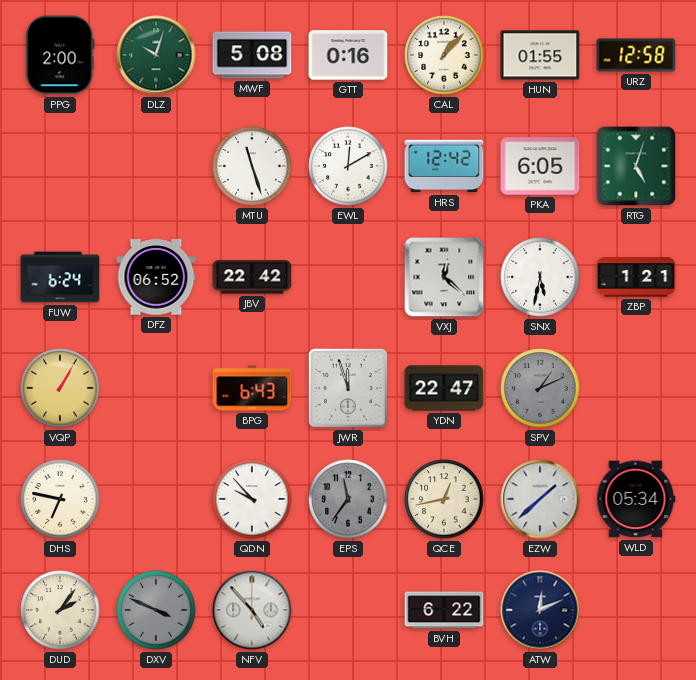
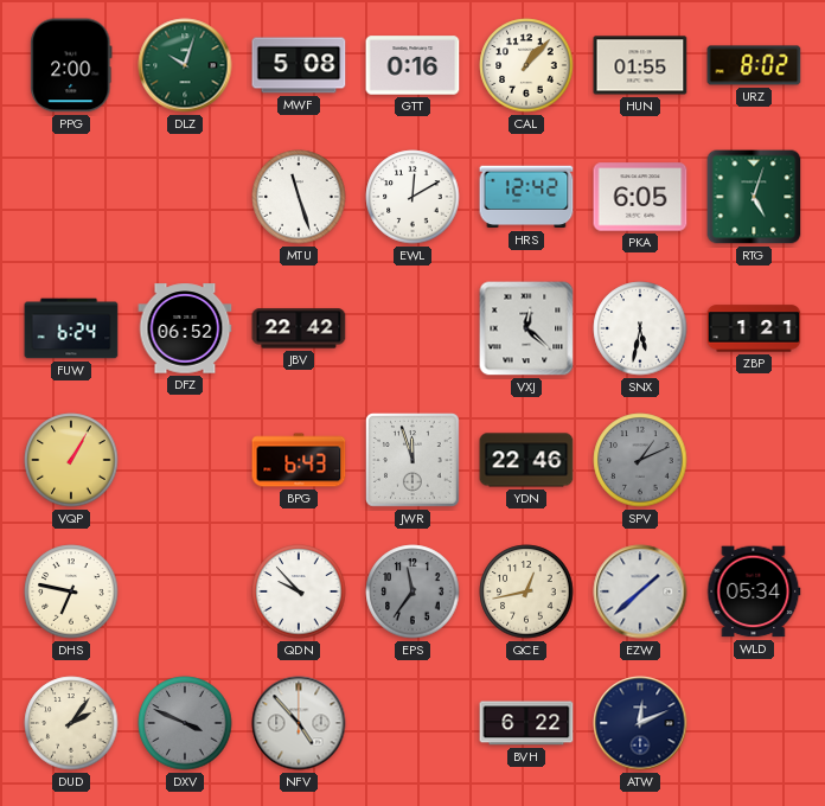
URZ: 12:58 -> 8:02
YDN: 22:47 -> 22:46
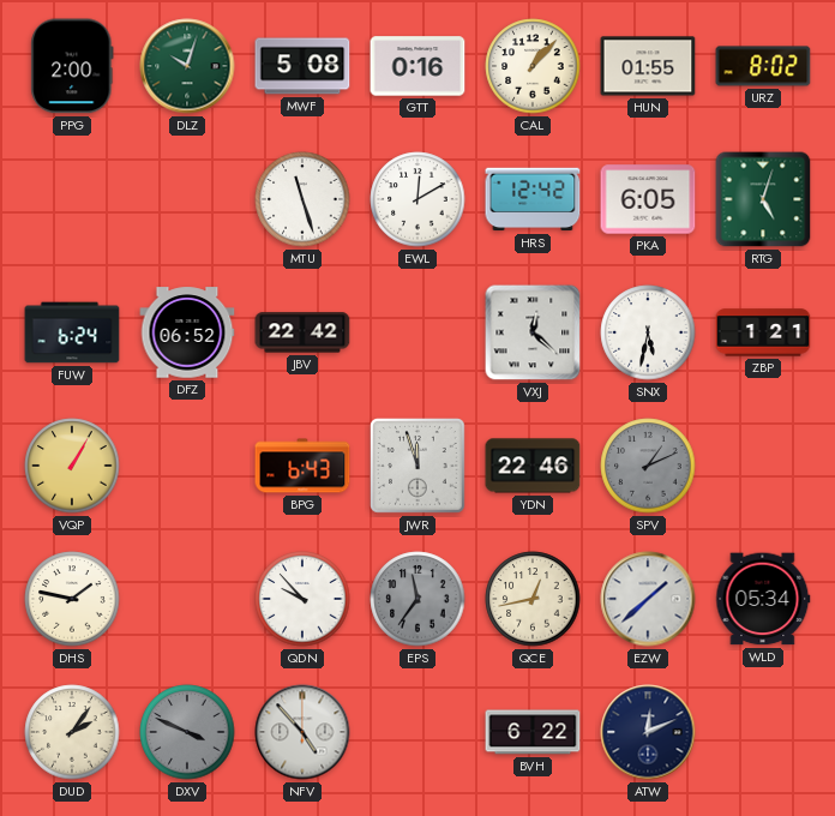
DHS: 6:47 -> 1:47
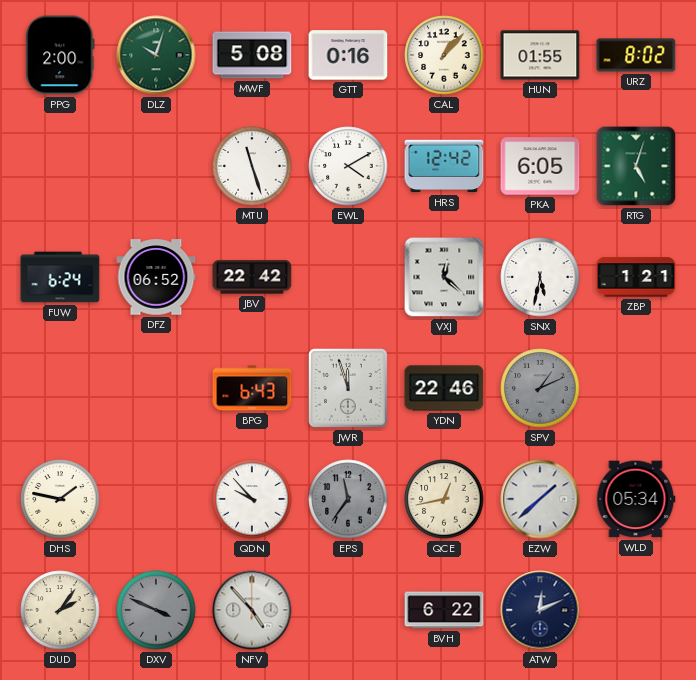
EWL: 12:10 -> 4:10
VQP: 1:05 -> none
